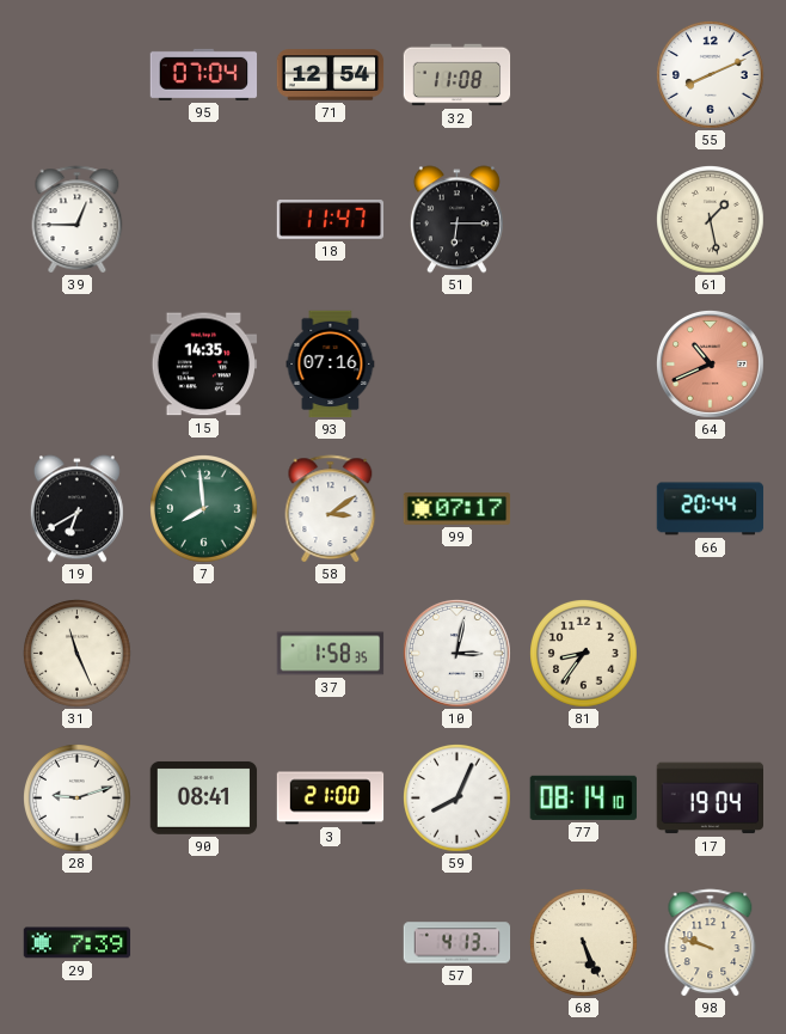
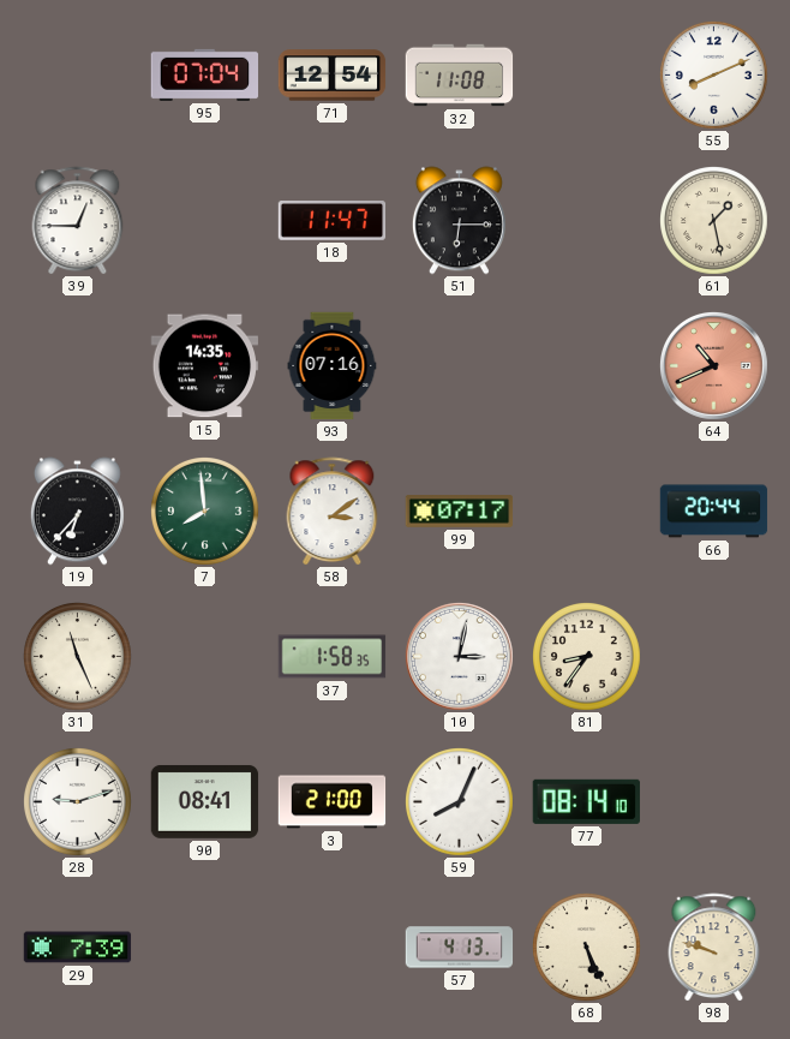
19: 6:40 -> 6:37
17: 19:04 -> none
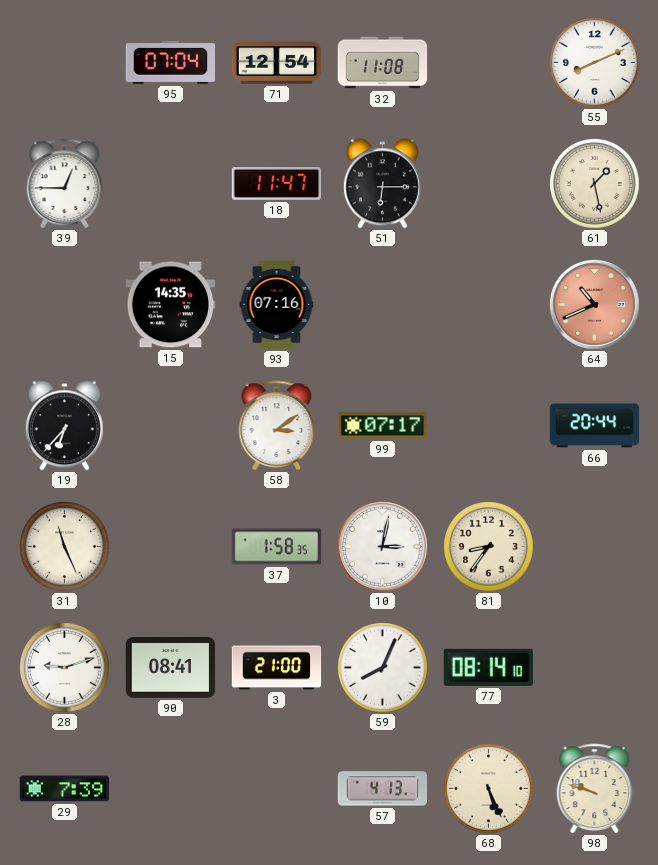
7: 7:59 -> none
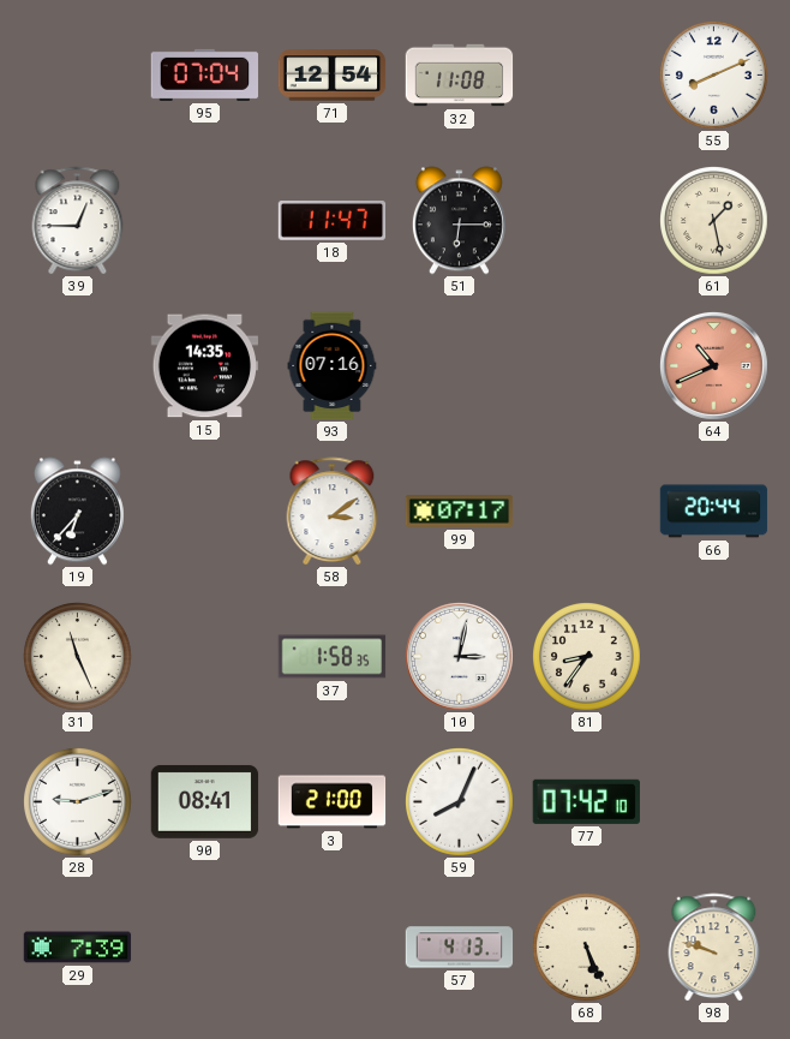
77: 08:14 -> 07:42
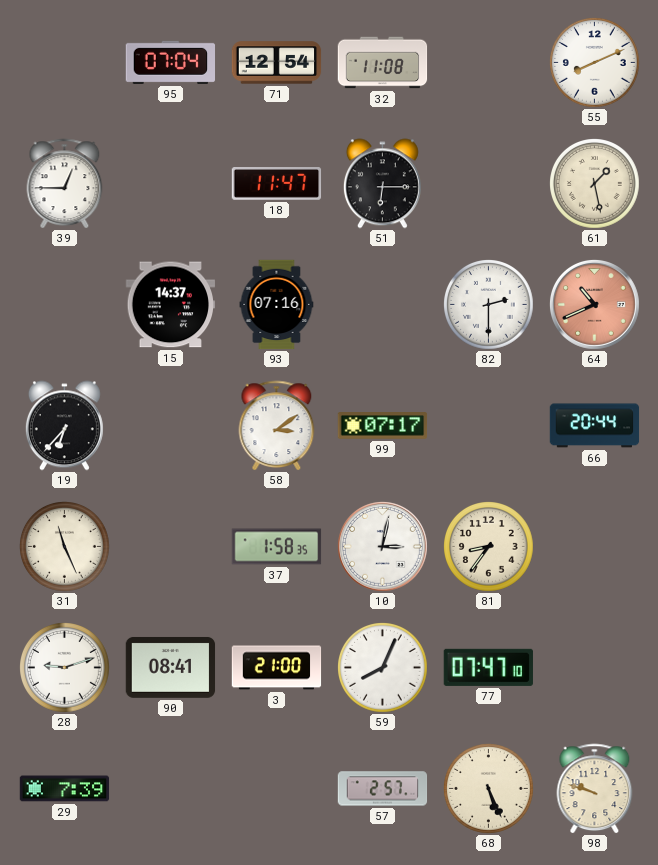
15: 14:35 -> 14:37
82: none -> 2:30
77: 07:42 -> 07:47
57: 4:13 -> 2:57
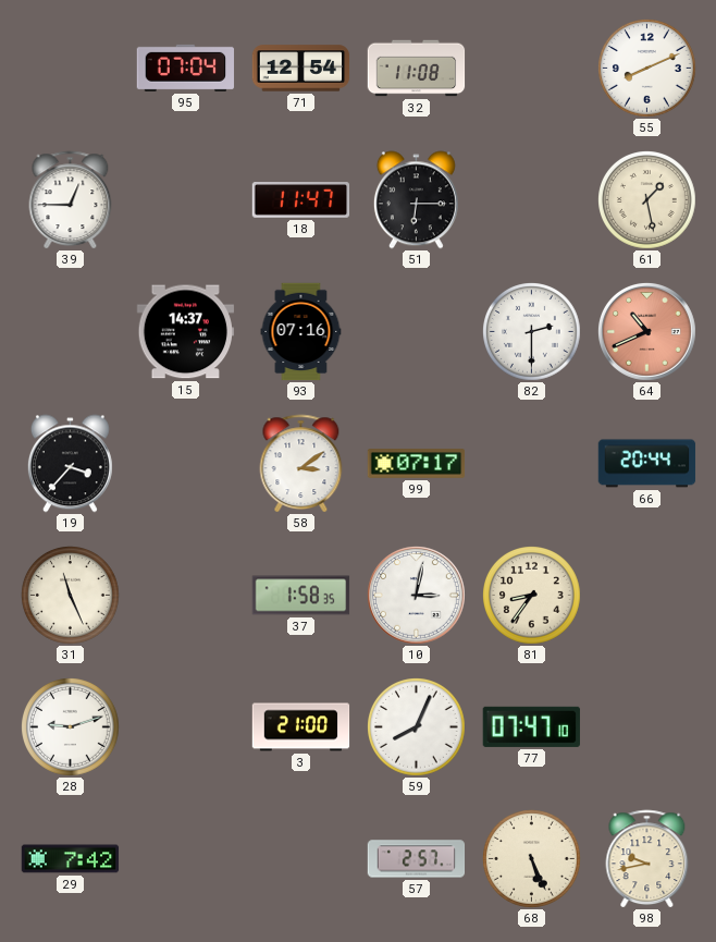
19: 6:37 -> 3:37
90: 08:41 -> none
29: 7:39 -> 7:42
98: 9:48 -> 9:43
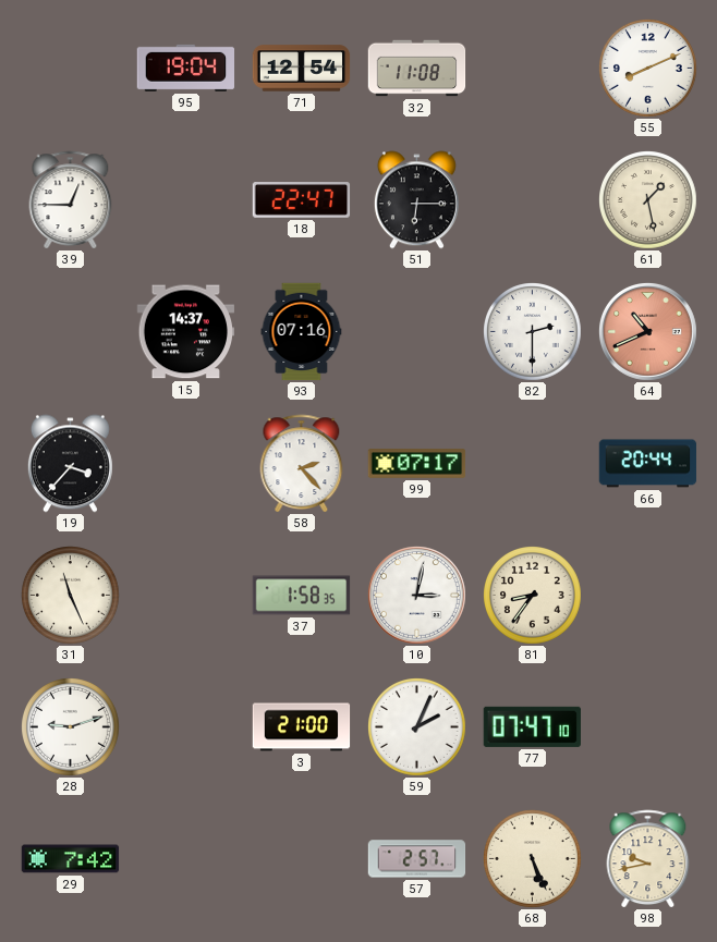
95: 07:04 -> 19:04
18: 11:47 -> 22:47
58: 3:09 -> 2:23
59: 8:04 -> 2:04
